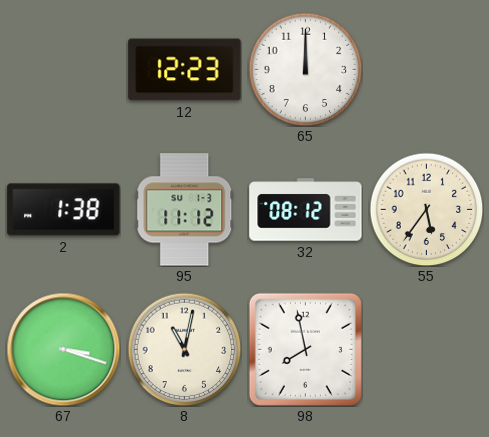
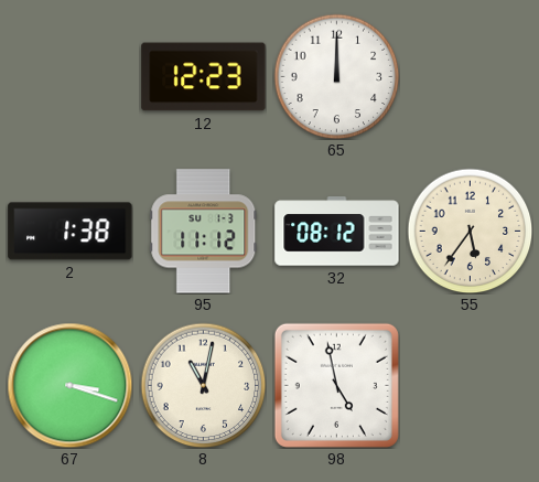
98: 7:58 -> 4:58
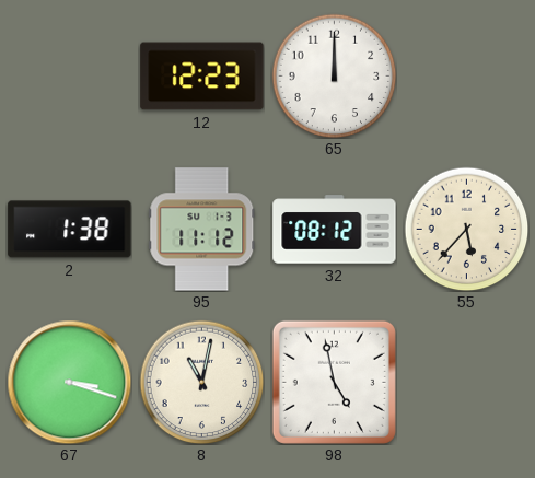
55: 5:36 -> 5:37
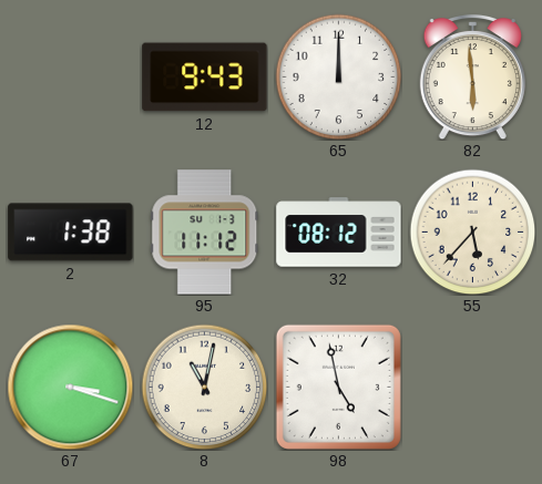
12: 12:23 -> 9:43
82: none -> 5:59
